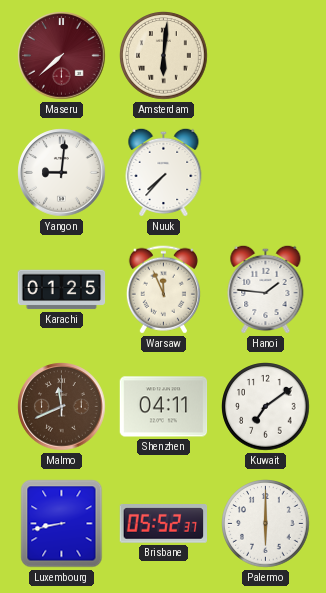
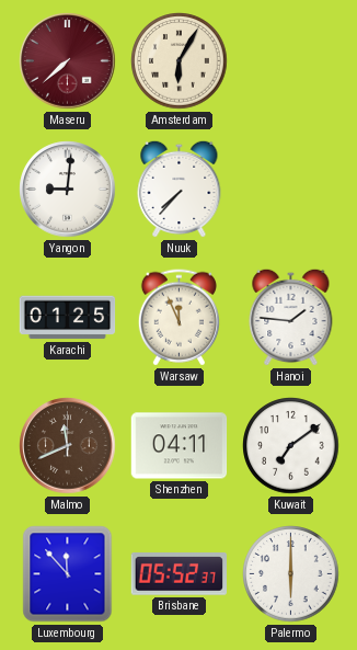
Amsterdam: 6:01 -> 6:05
Luxembourg: 8:43 -> 11:53
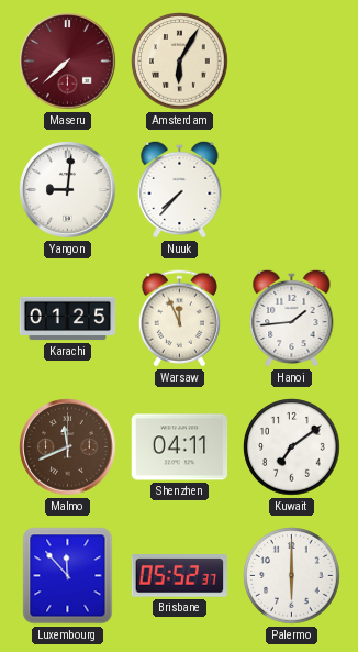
Hanoi: 1:46 -> 1:44
